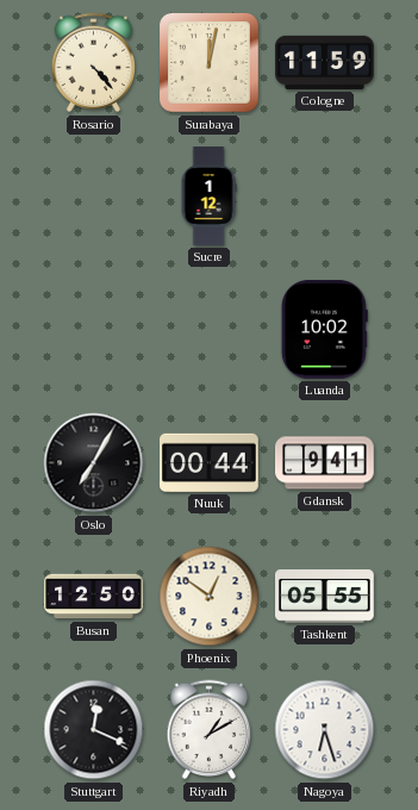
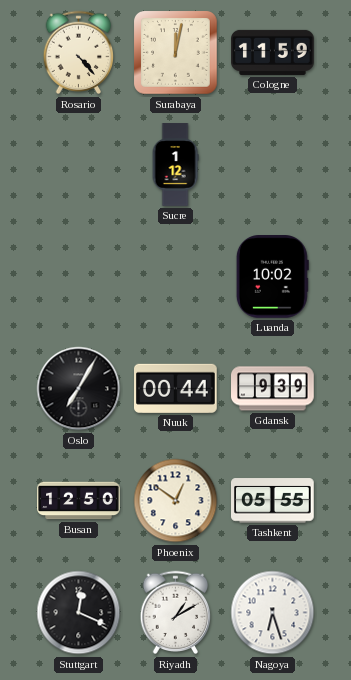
Gdansk: 9:41 -> 9:39
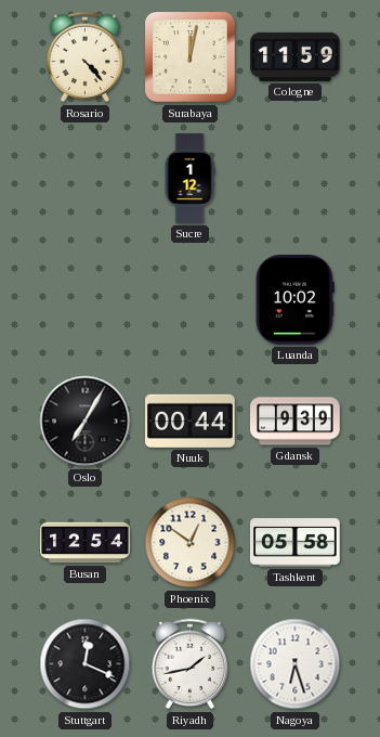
Busan: 12:50 -> 12:54
Tashkent: 05:55 -> 05:58
Riyadh: 1:10 -> 1:43
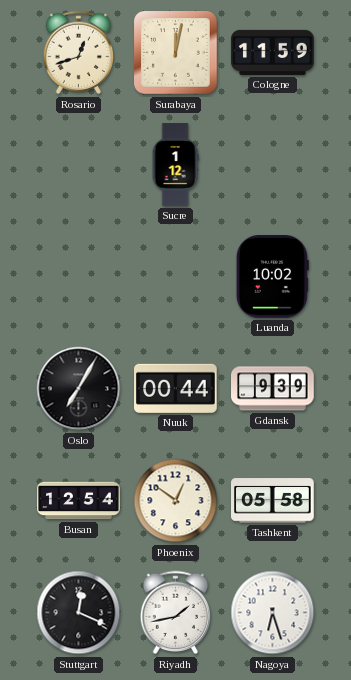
Rosario: 4:23 -> 12:42
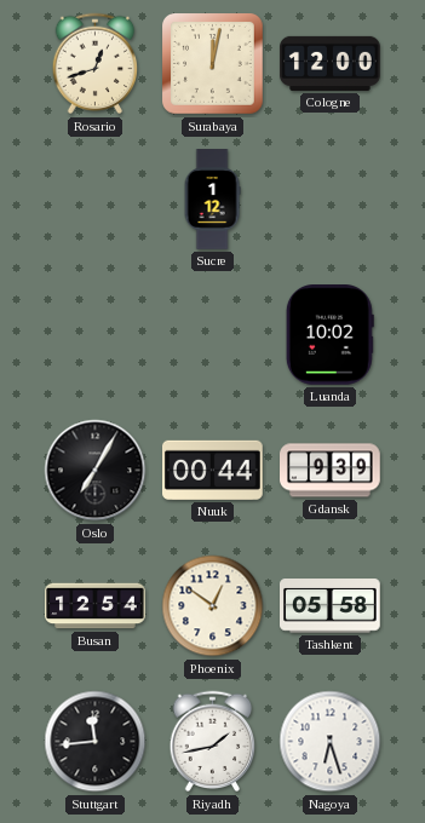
Cologne: 11:59 -> 12:00
Stuttgart: 12:19 -> 11:44
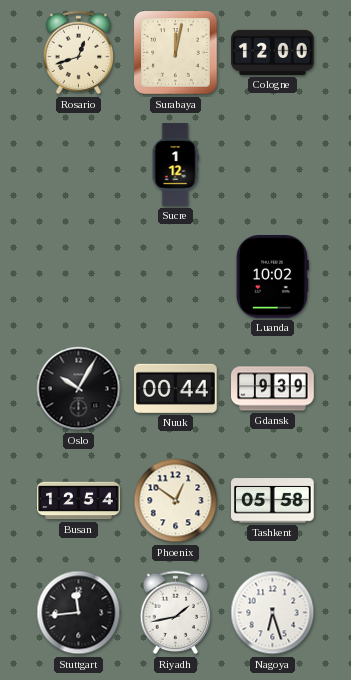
Oslo: 7:05 -> 10:05
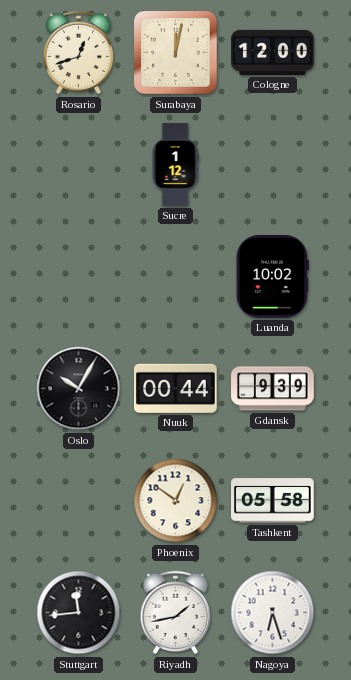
Busan: 12:54 -> none
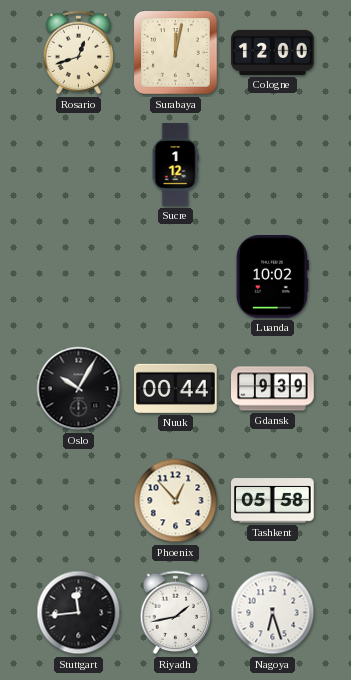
Phoenix: 12:51 -> 12:53
